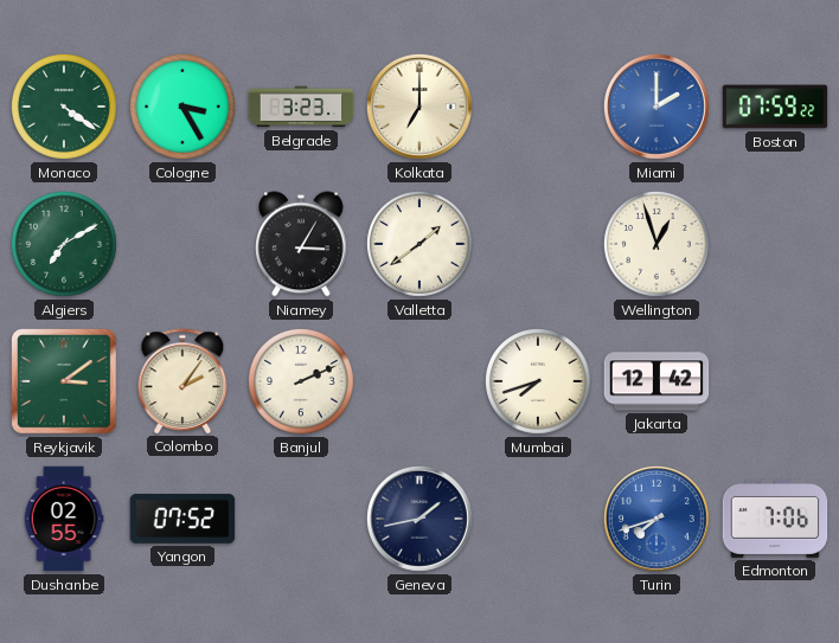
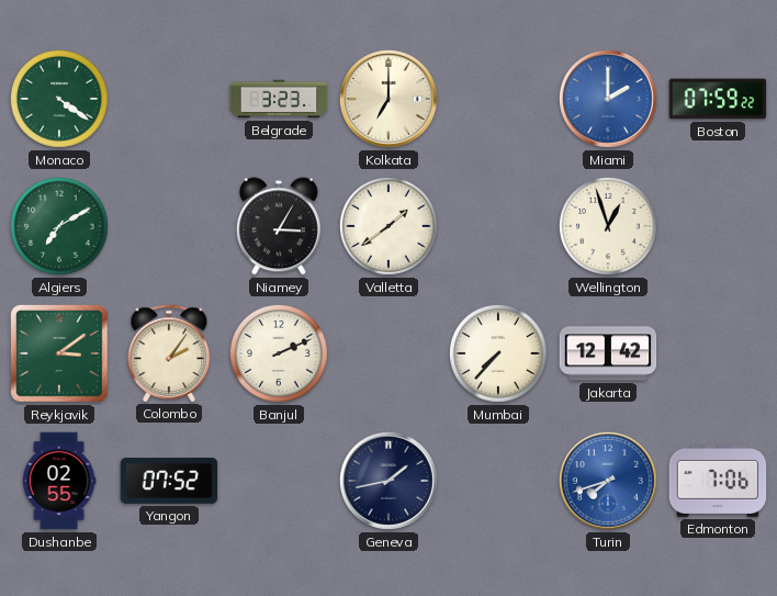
Cologne: 3:25 -> none
Mumbai: 7:42 -> 7:37
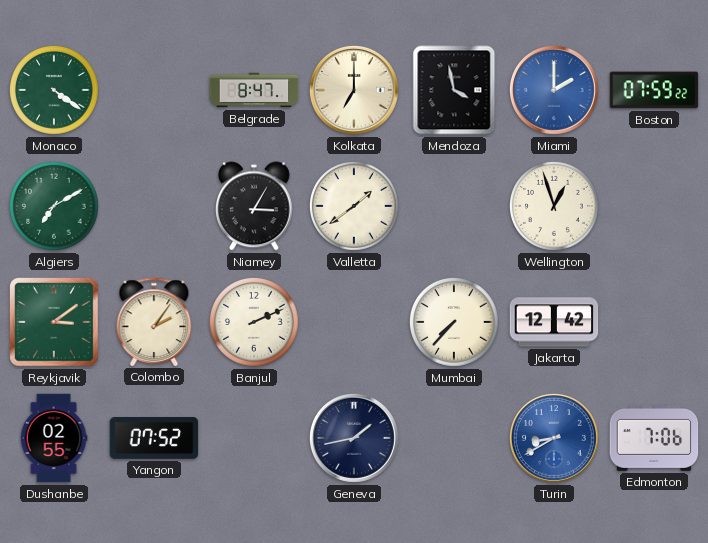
Belgrade: 3:23 -> 8:47
Mendoza: none -> 3:58
Turin: 7:42 -> 8:40
